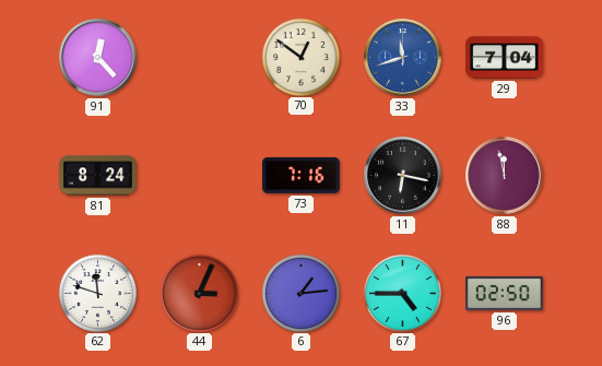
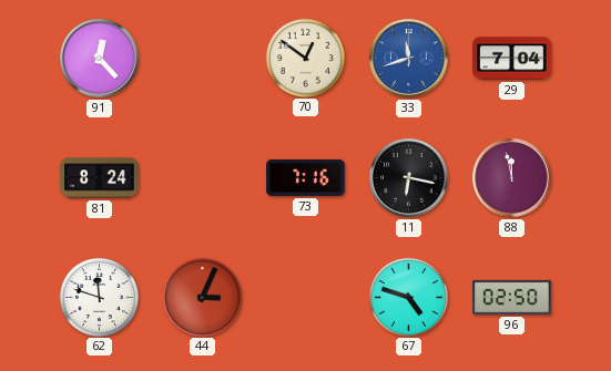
6: 1:14 -> none
67: 4:45 -> 4:48
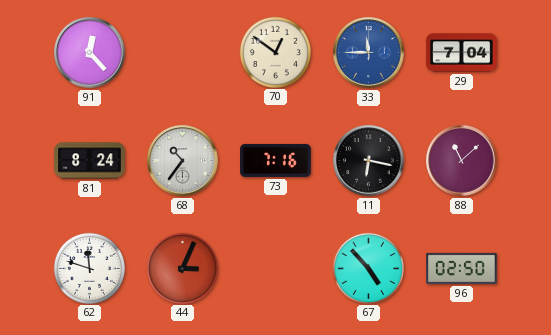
33: 11:42 -> 11:45
68: none -> 10:36
88: 11:58 -> 11:08
67: 4:48 -> 4:53
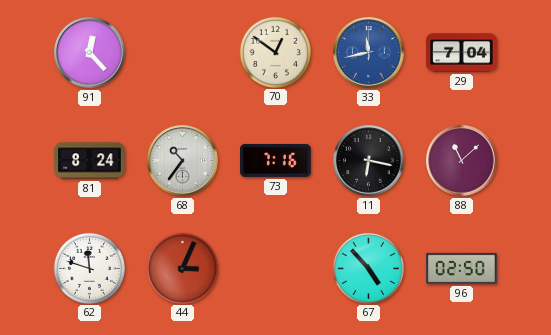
33: 11:45 -> 11:43
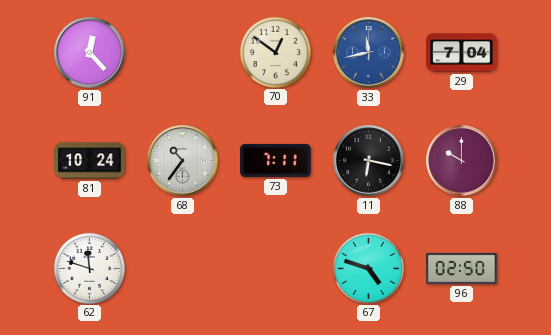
81: 8:24 -> 10:24
73: 7:16 -> 7:11
88: 11:08 -> 10:00
44: 3:04 -> none
67: 4:53 -> 4:48
